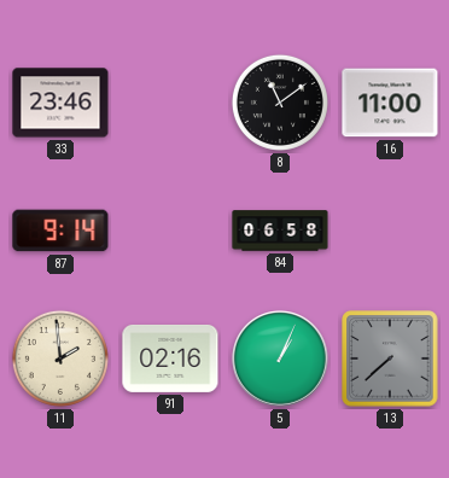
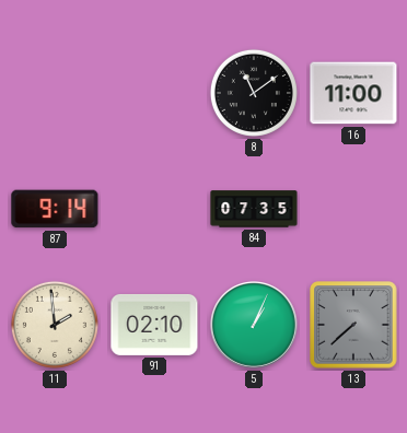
33: 23:46 -> none
84: 06:58 -> 07:35
91: 02:16 -> 02:10
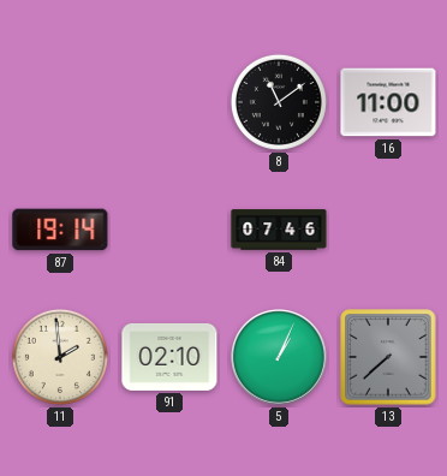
87: 9:14 -> 19:14
84: 07:35 -> 07:46
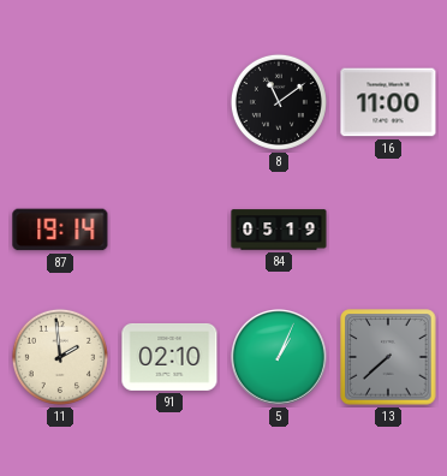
84: 07:46 -> 05:19
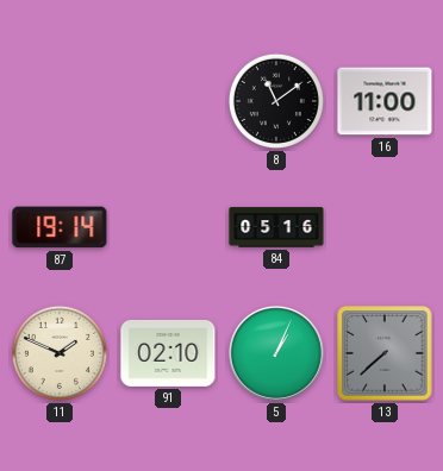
84: 05:19 -> 05:16
11: 1:59 -> 1:49
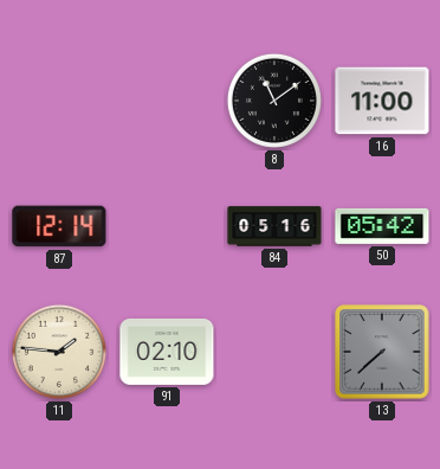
87: 19:14 -> 12:14
50: none -> 05:42
11: 1:49 -> 1:46
5: 1:04 -> none
